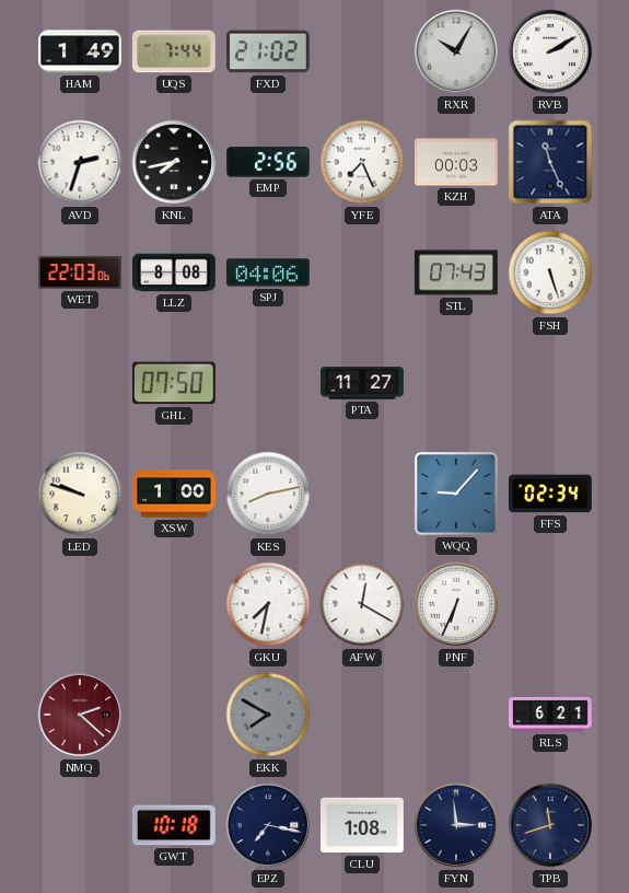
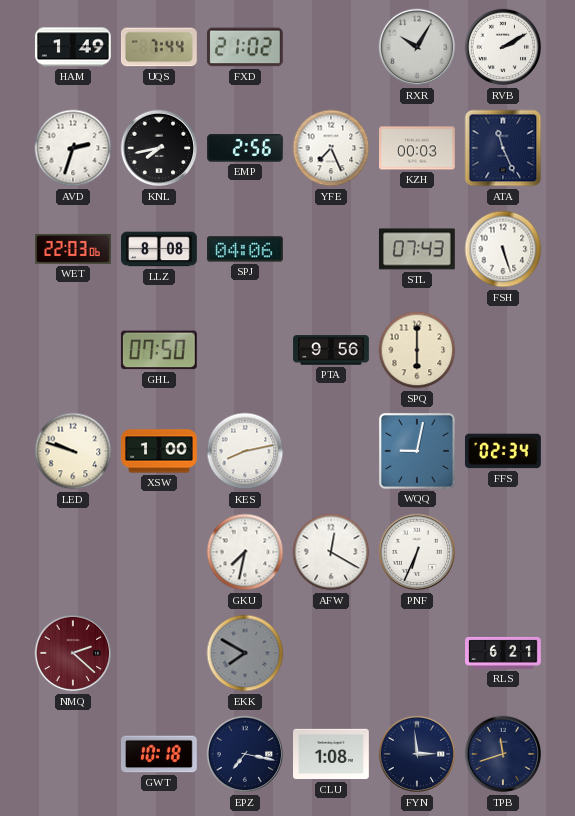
PTA: 11:27 -> 9:56
SPQ: none -> 6:00
WQQ: 9:07 -> 9:02
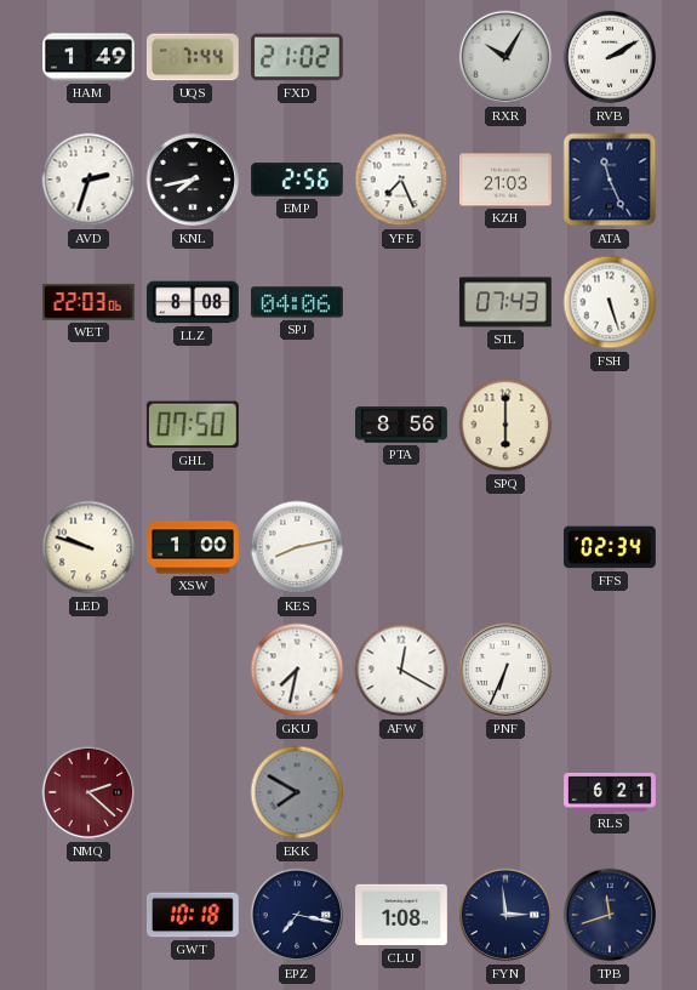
KZH: 00:03 -> 21:03
PTA: 9:56 -> 8:56
WQQ: 9:02 -> none
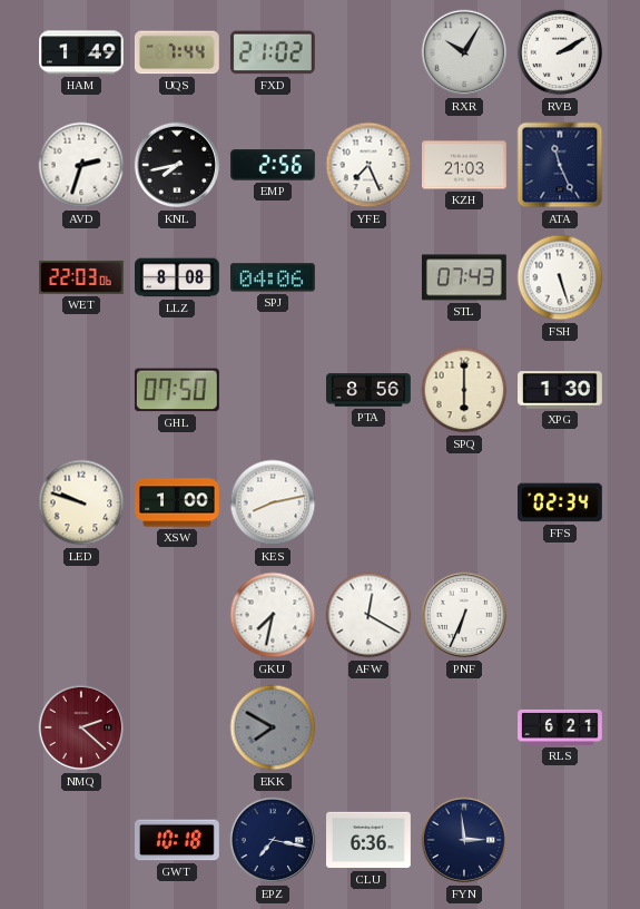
XPG: none -> 1:30
CLU: 1:08 -> 6:36
TPB: 11:42 -> none
